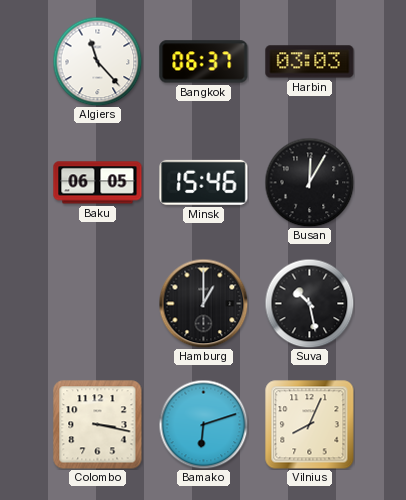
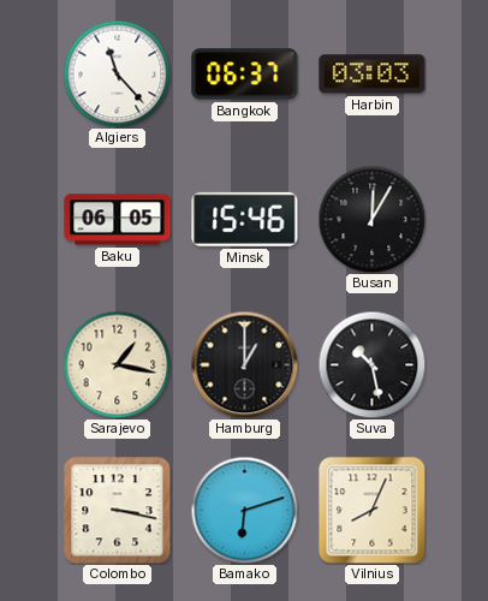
Sarajevo: none -> 1:17
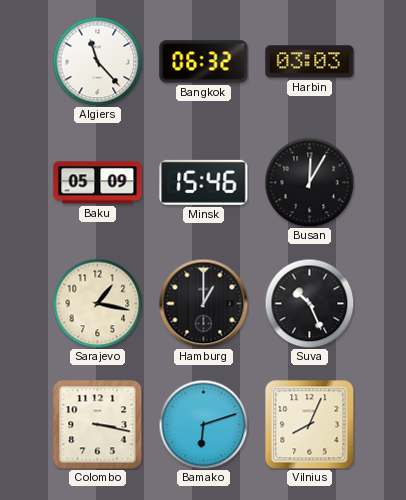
Bangkok: 06:37 -> 06:32
Baku: 06:05 -> 05:09
Suva: 10:28 -> 10:26
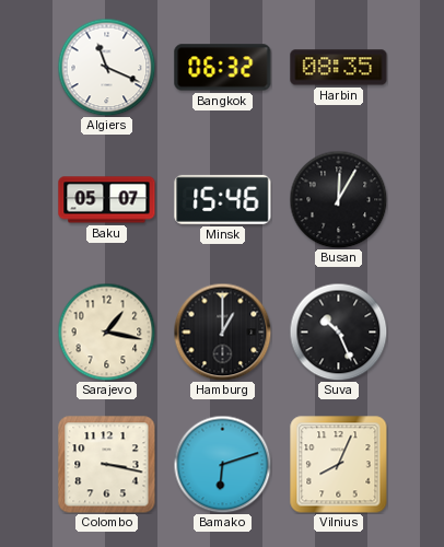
Algiers: 11:23 -> 11:19
Harbin: 03:03 -> 08:35
Baku: 05:09 -> 05:07
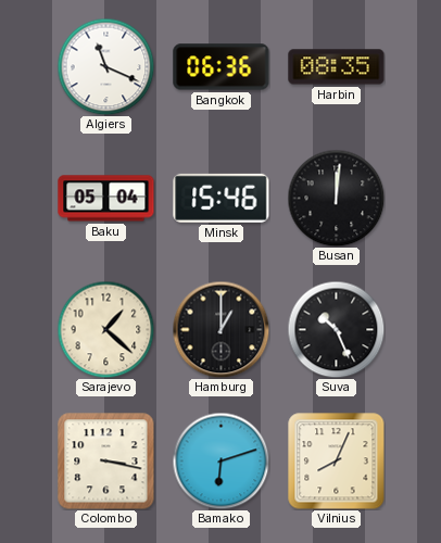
Bangkok: 06:32 -> 06:36
Baku: 05:07 -> 05:04
Busan: 12:05 -> 12:01
Sarajevo: 1:17 -> 1:22
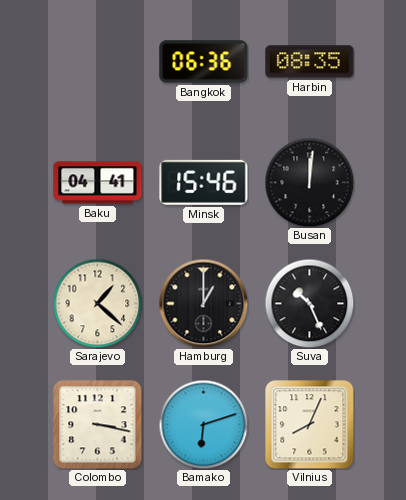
Algiers: 11:19 -> none
Baku: 05:04 -> 04:41
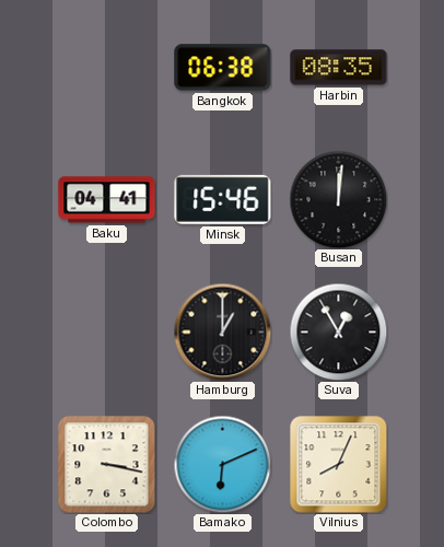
Bangkok: 06:36 -> 06:38
Sarajevo: 1:22 -> none
Suva: 10:26 -> 12:55
Bamako: 6:12 -> 6:11
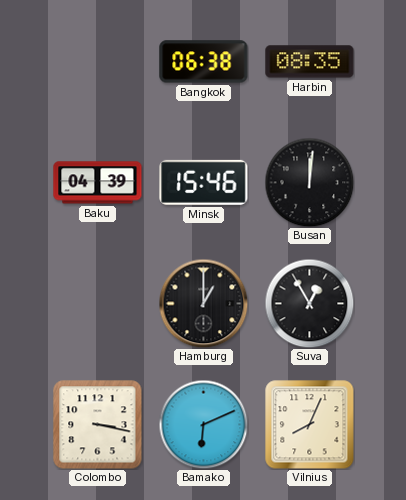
Baku: 04:41 -> 04:39
